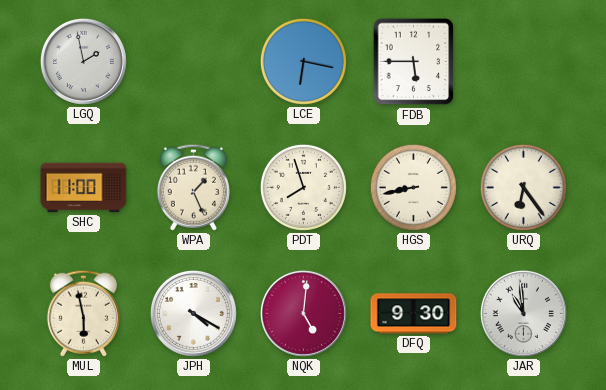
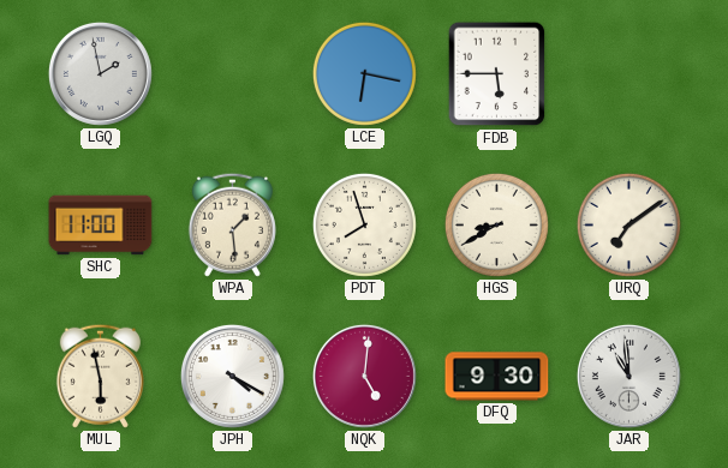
WPA: 1:26 -> 1:29
HGS: 8:43 -> 8:40
URQ: 6:24 -> 7:09
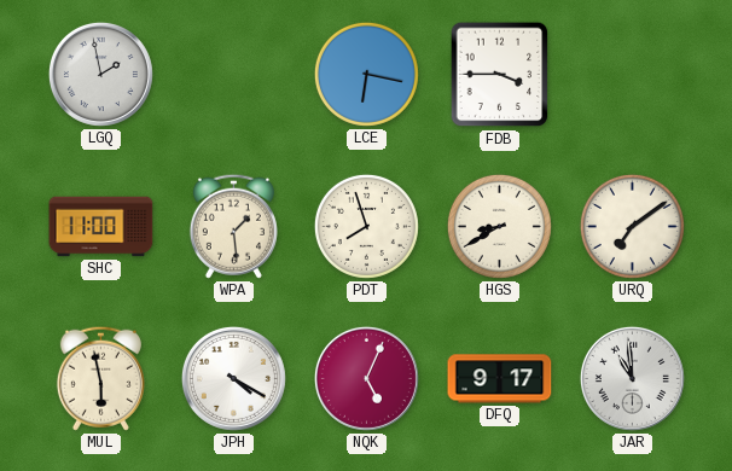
FDB: 5:45 -> 3:45
NQK: 5:01 -> 5:04
DFQ: 9:30 -> 9:17
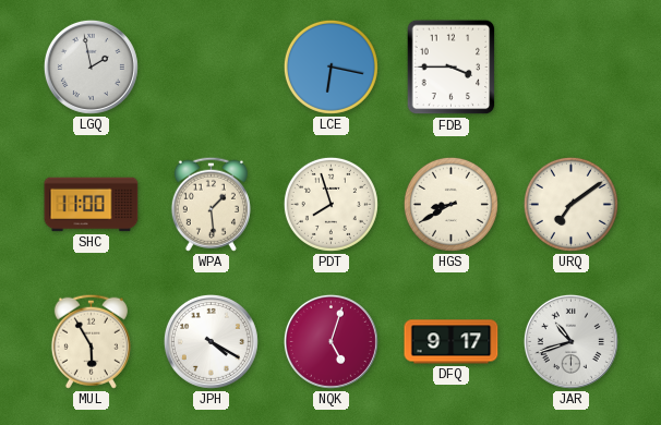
MUL: 5:58 -> 5:55
NQK: 5:04 -> 5:03
JAR: 10:59 -> 10:42
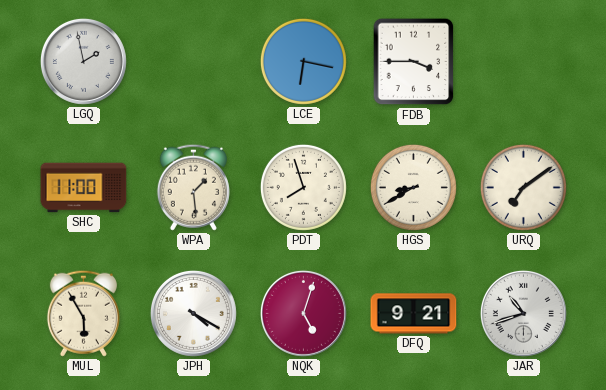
DFQ: 9:17 -> 9:21
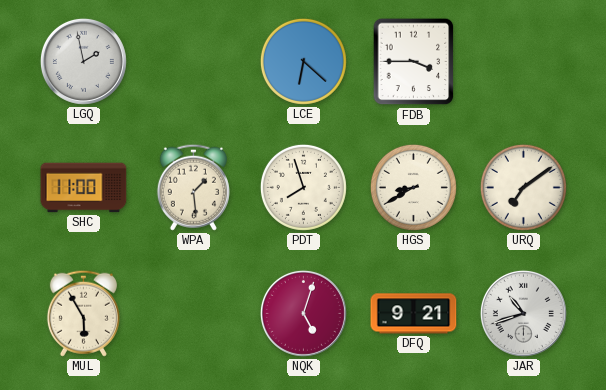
LCE: 6:17 -> 6:22
JPH: 4:20 -> none
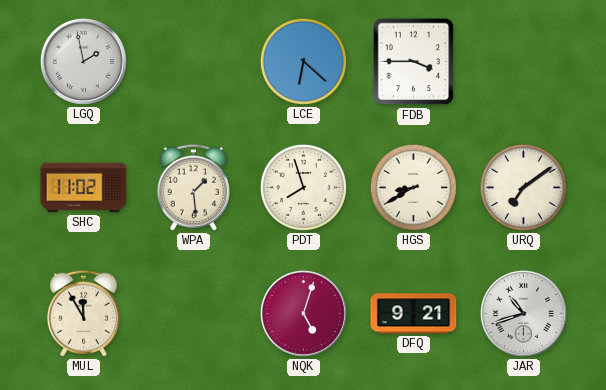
SHC: 11:00 -> 11:02
MUL: 5:55 -> 11:55
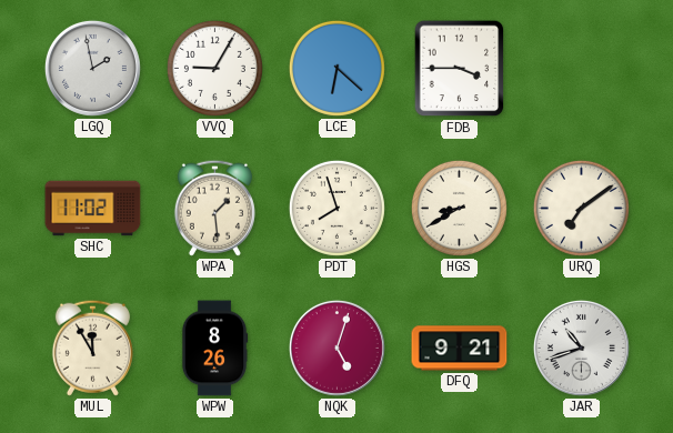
VVQ: none -> 9:05
WPW: none -> 8:26
